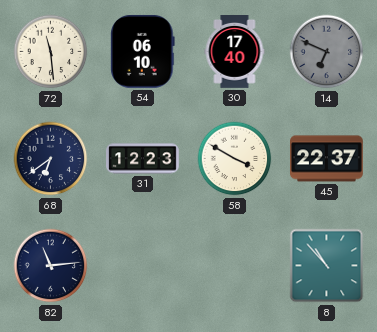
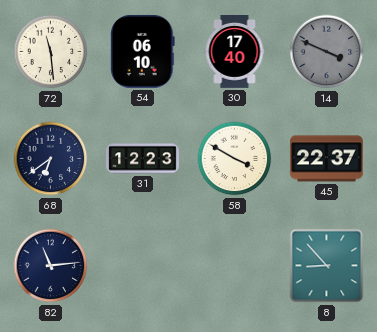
14: 6:49 -> 3:49
8: 10:53 -> 8:53
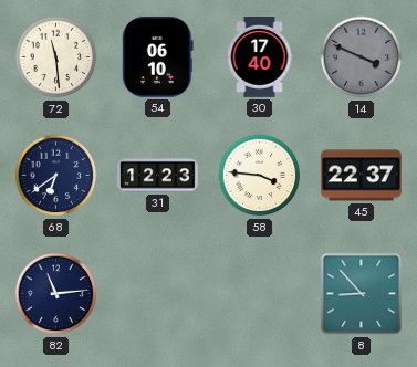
58: 3:50 -> 3:46
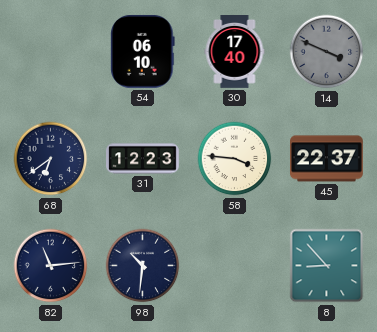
72: 11:29 -> none
98: none -> 10:31
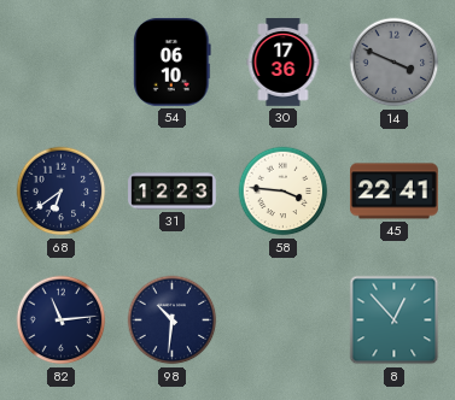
30: 17:40 -> 17:36
45: 22:37 -> 22:41
8: 8:53 -> 12:53
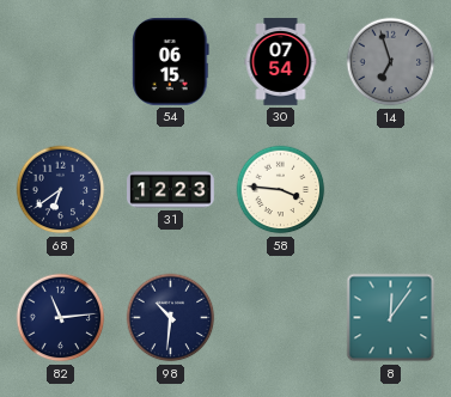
54: 06:10 -> 06:15
30: 17:36 -> 07:54
14: 3:49 -> 6:57
45: 22:41 -> none
8: 12:53 -> 12:06
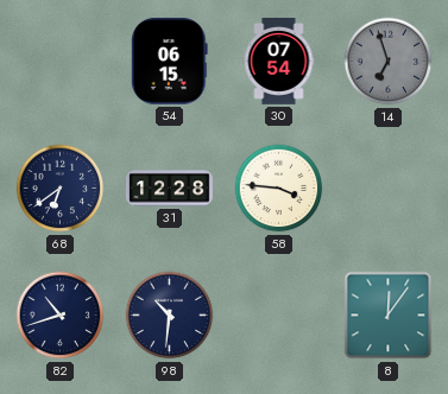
31: 12:23 -> 12:28
82: 11:14 -> 10:42
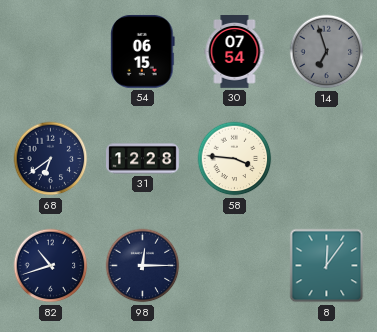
98: 10:31 -> 12:15
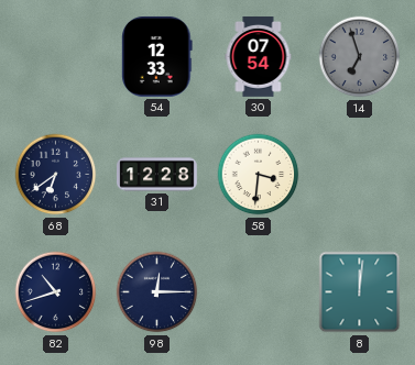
54: 06:15 -> 12:33
58: 3:46 -> 3:31
8: 12:06 -> 12:01
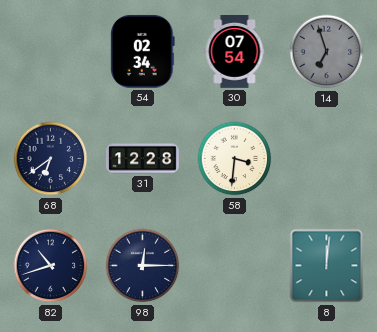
54: 12:33 -> 02:34
